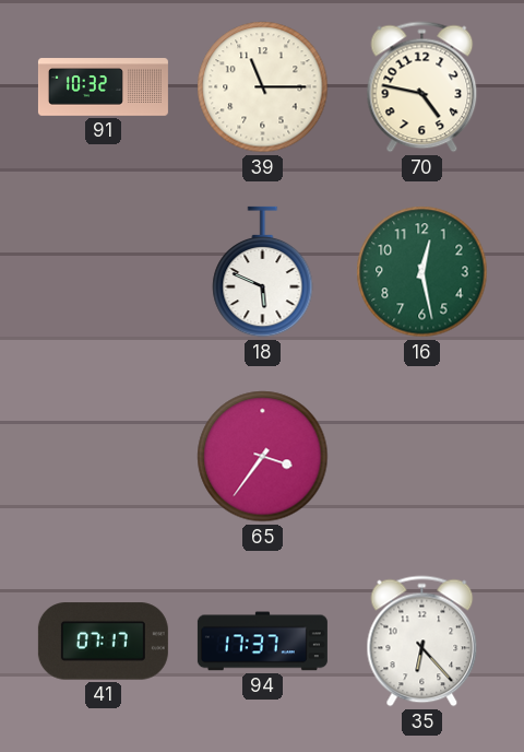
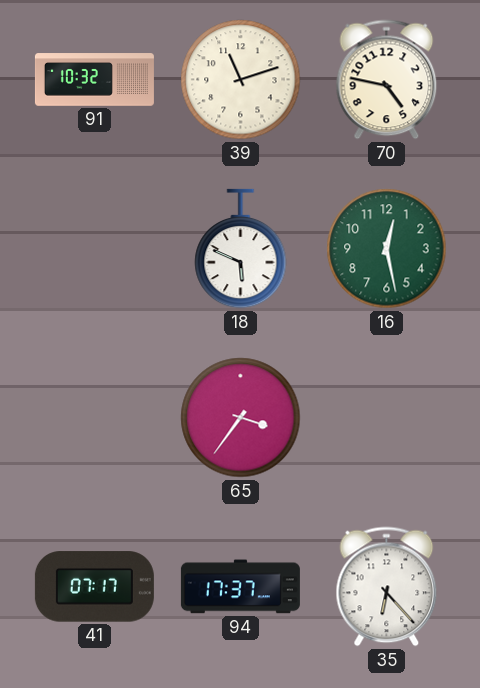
39: 11:15 -> 11:12
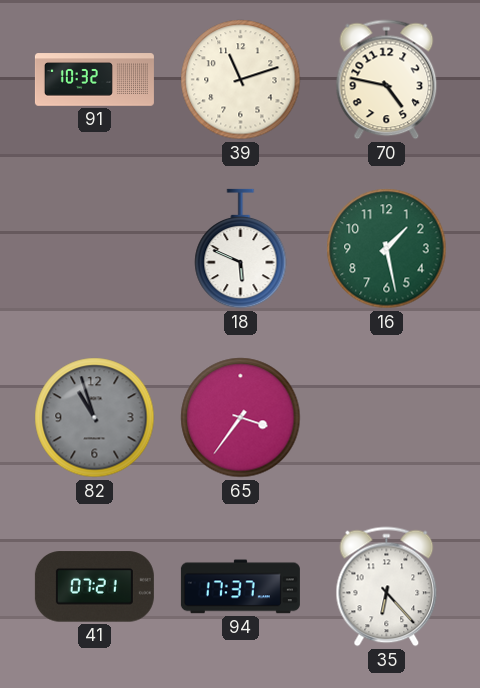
16: 12:28 -> 1:28
82: none -> 10:57
41: 07:17 -> 07:21
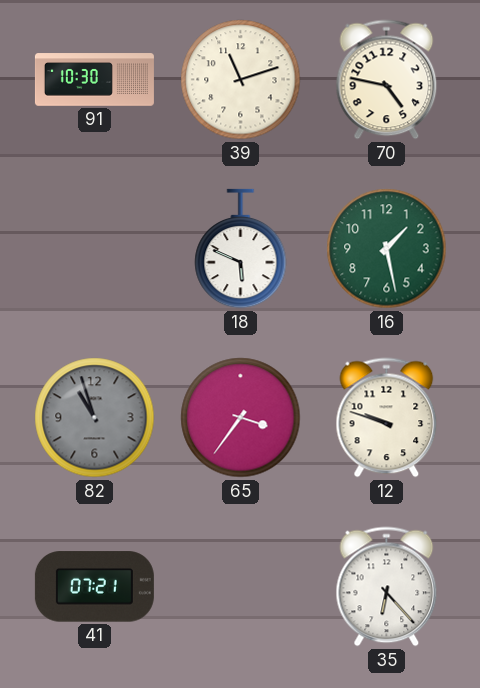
91: 10:32 -> 10:30
12: none -> 9:48
94: 17:37 -> none
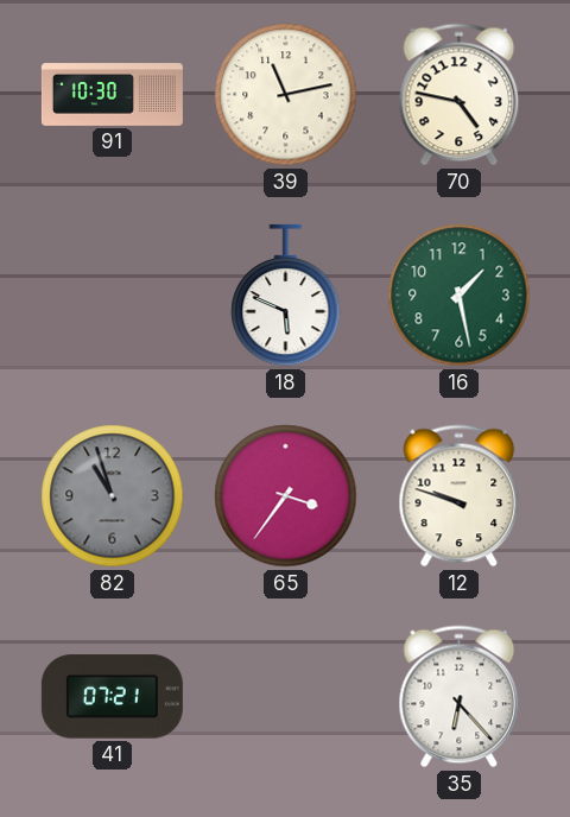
39: 11:12 -> 11:13
